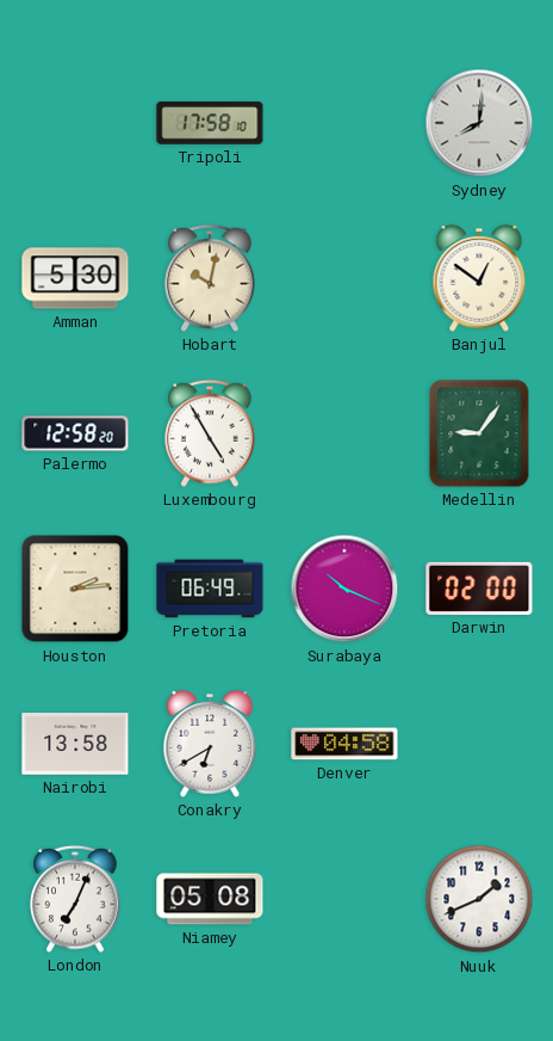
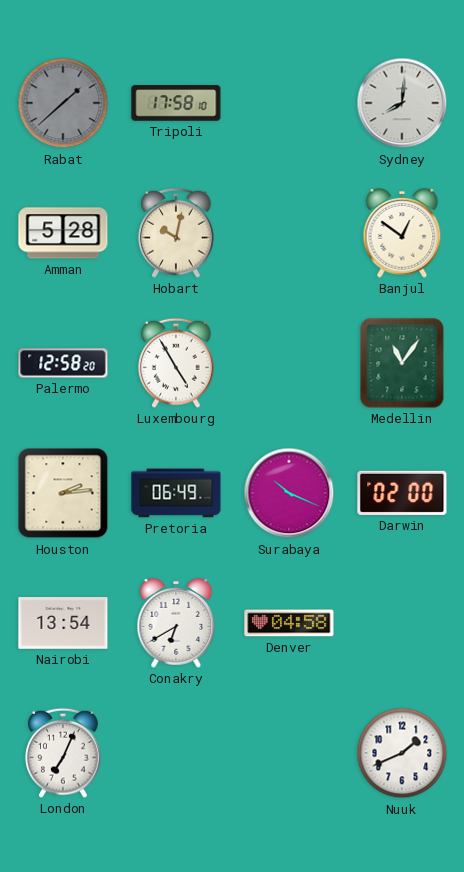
Rabat: none -> 1:38
Amman: 5:30 -> 5:28
Medellin: 9:06 -> 11:06
Nairobi: 13:58 -> 13:54
Niamey: 05:08 -> none
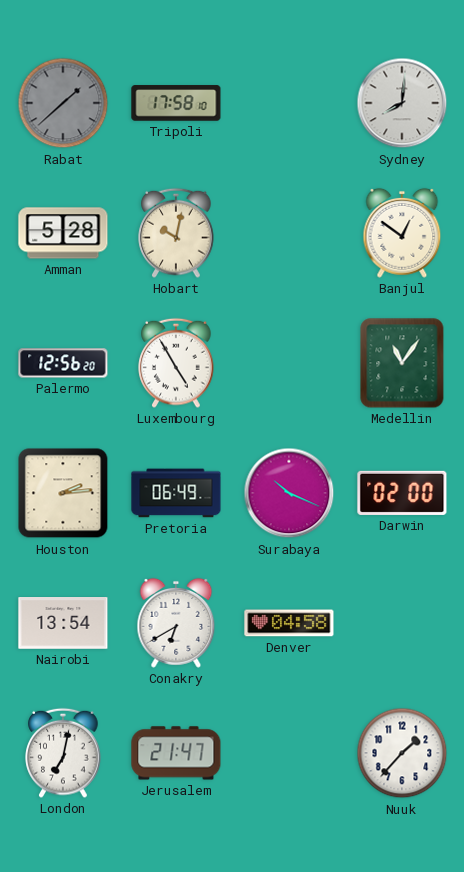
Palermo: 12:58 -> 12:56
London: 7:04 -> 7:02
Jerusalem: none -> 21:47
Nuuk: 1:41 -> 1:37
